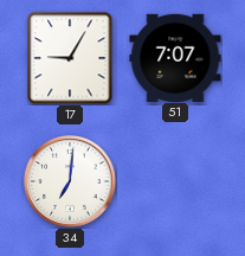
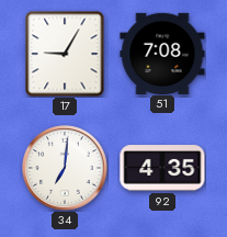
51: 7:07 -> 7:08
92: none -> 4:35
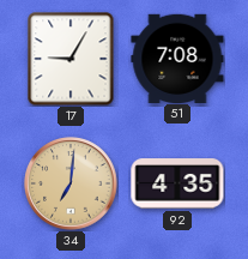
34 dial: white -> champagne
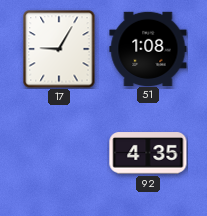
51: 7:08 -> 1:08
34: 7:01 -> none
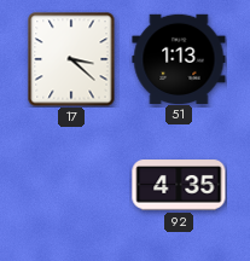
17: 9:05 -> 3:22
51: 1:08 -> 1:13
